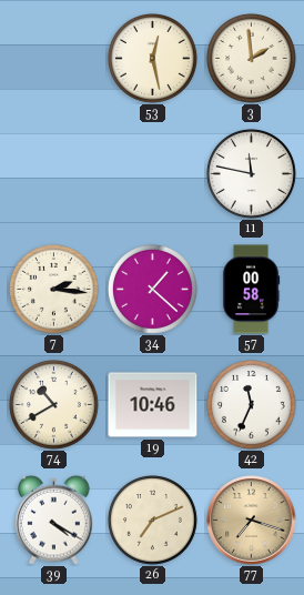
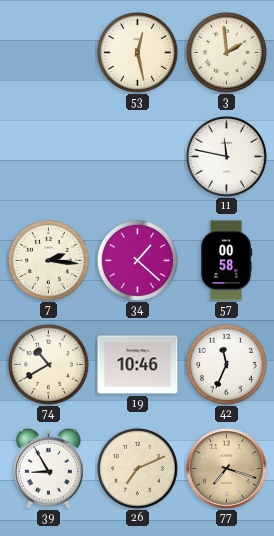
39: 4:20 -> 8:55
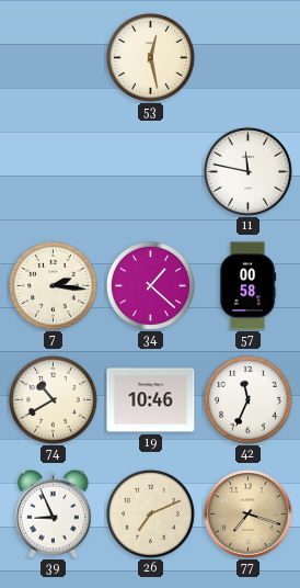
3: 1:59 -> none
39: 8:55 -> 8:56
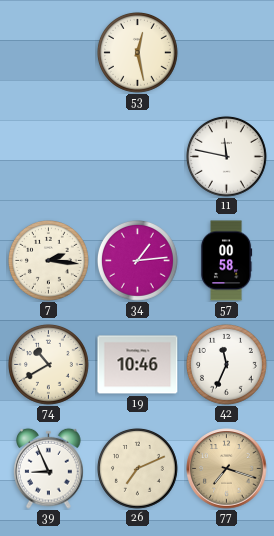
34: 1:22 -> 1:14
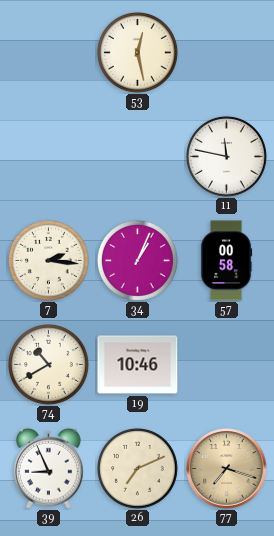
34: 1:14 -> 1:04
42: 11:34 -> none
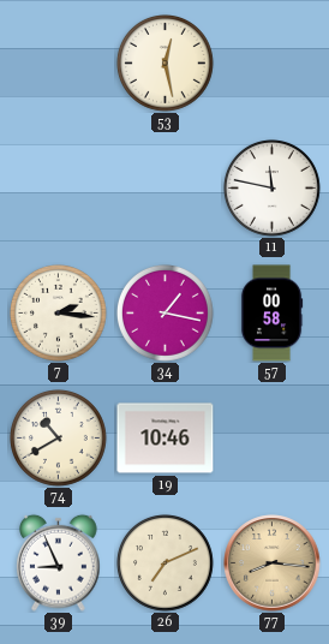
34: 1:04 -> 1:17
77: 7:18 -> 8:16
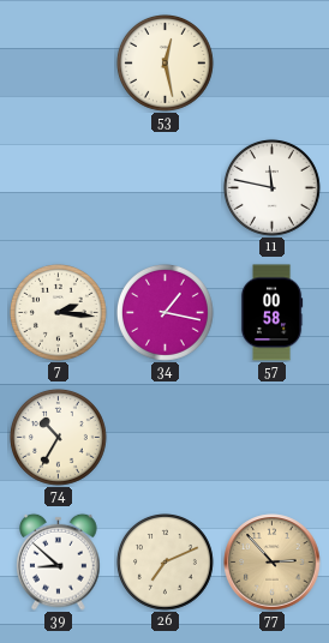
74: 10:40 -> 10:35
19: 10:46 -> none
39: 8:56 -> 8:52
77: 8:16 -> 2:53
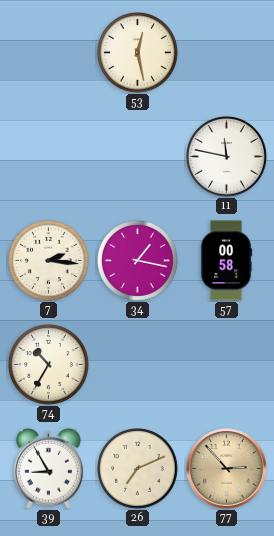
39: 8:52 -> 8:55
